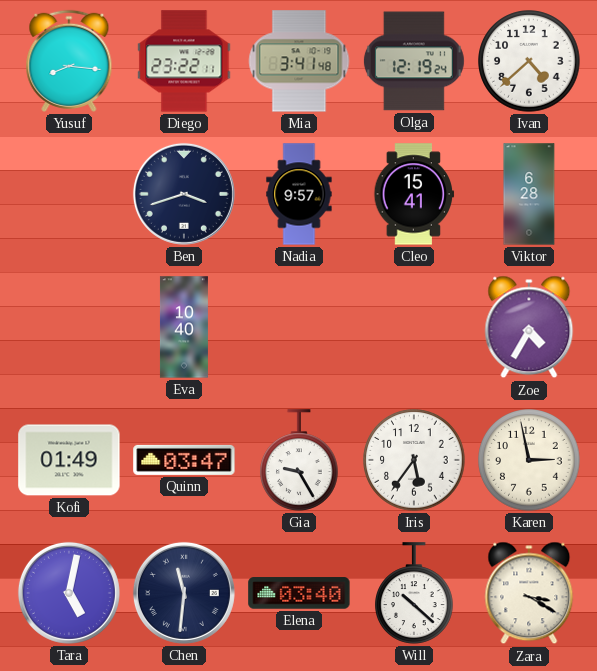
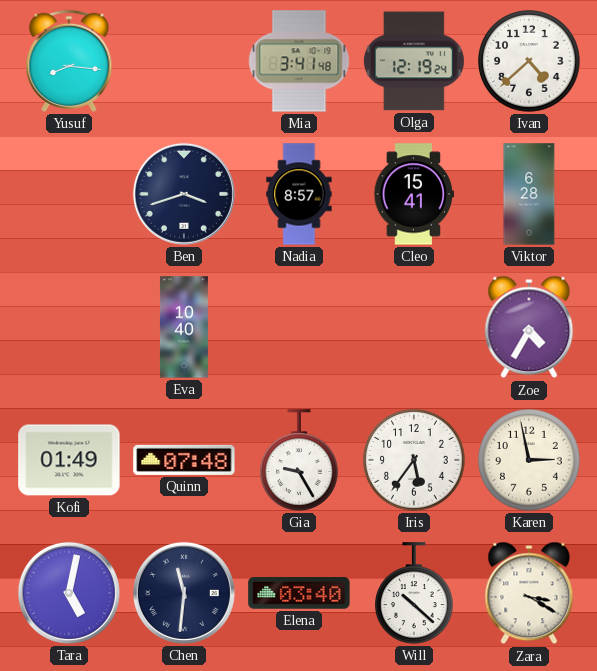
Diego: 23:22 -> none
Nadia: 9:57 -> 8:57
Quinn: 03:47 -> 07:48
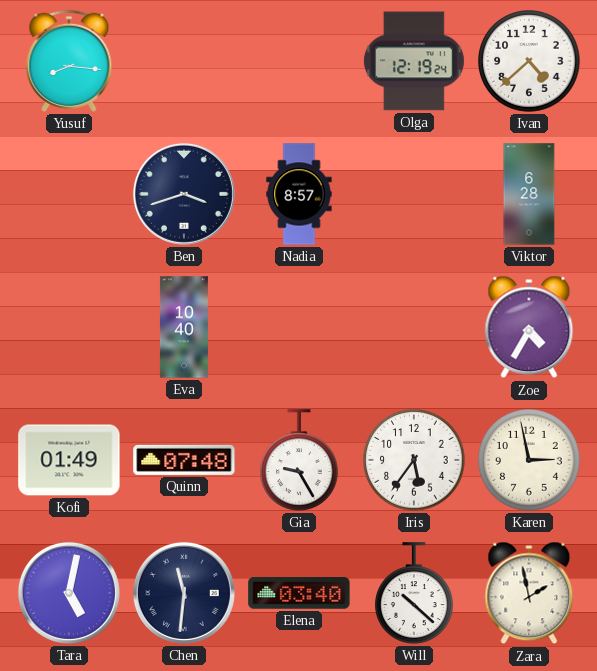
Mia: 3:41 -> none
Cleo: 15:41 -> none
Zara: 3:20 -> 1:58
